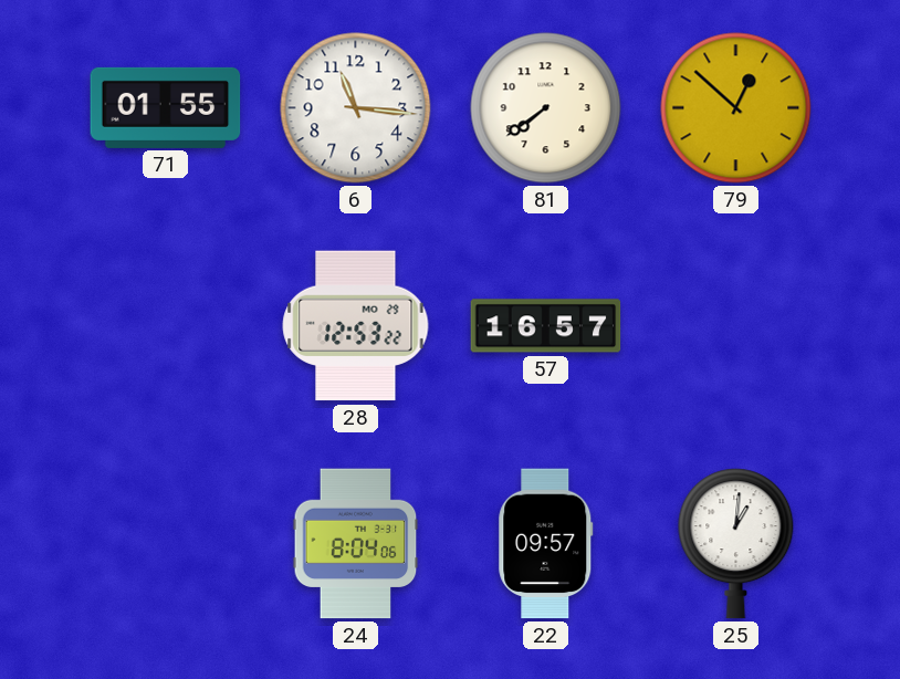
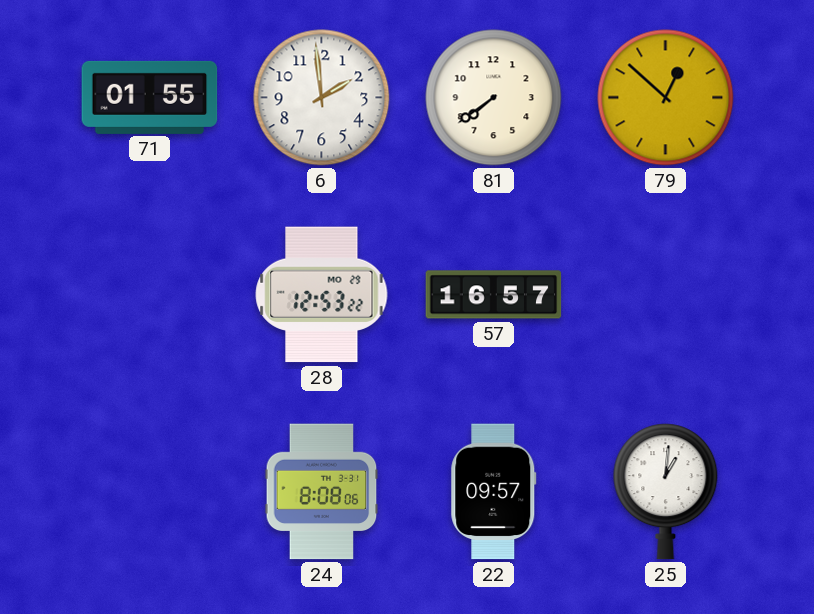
6: 11:16 -> 1:59
24: 8:04 -> 8:08
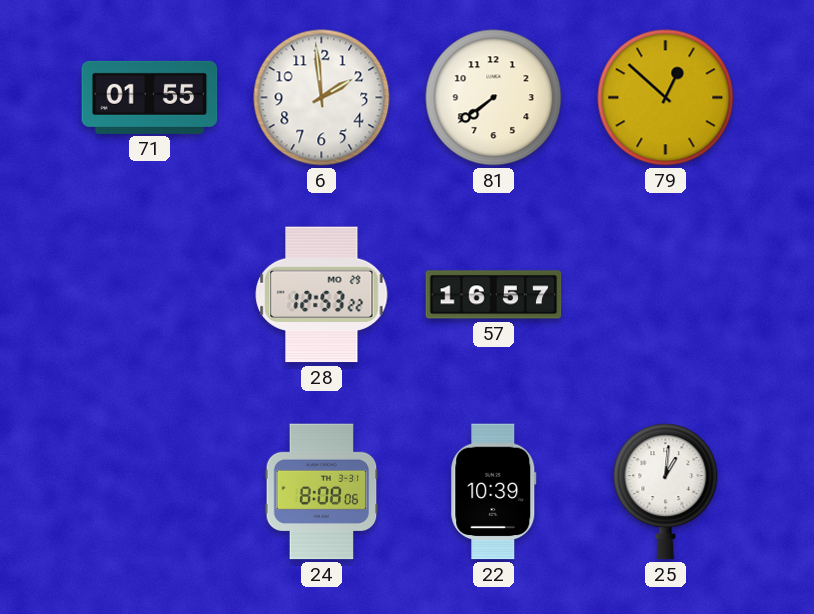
22: 09:57 -> 10:39
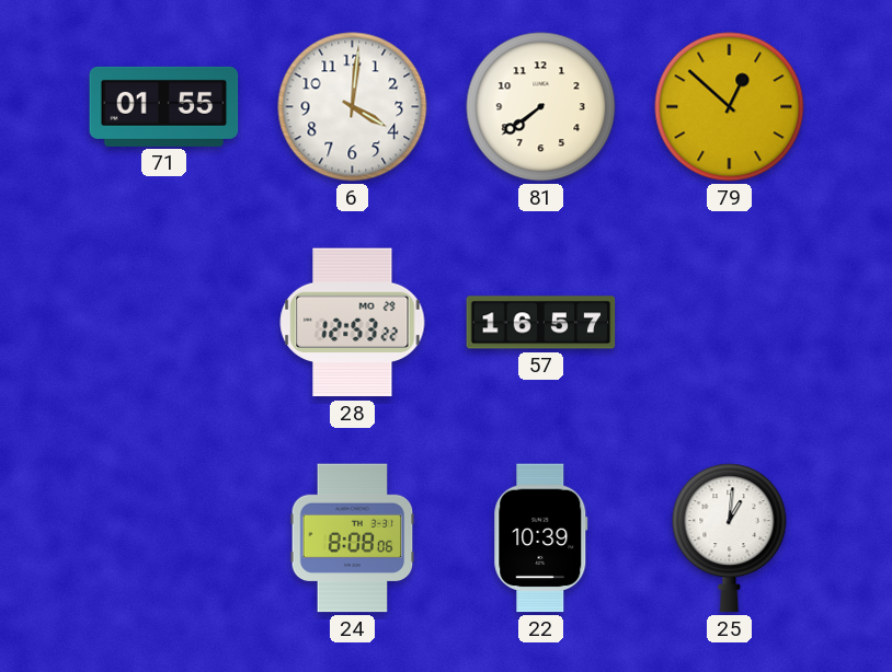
6: 1:59 -> 4:01
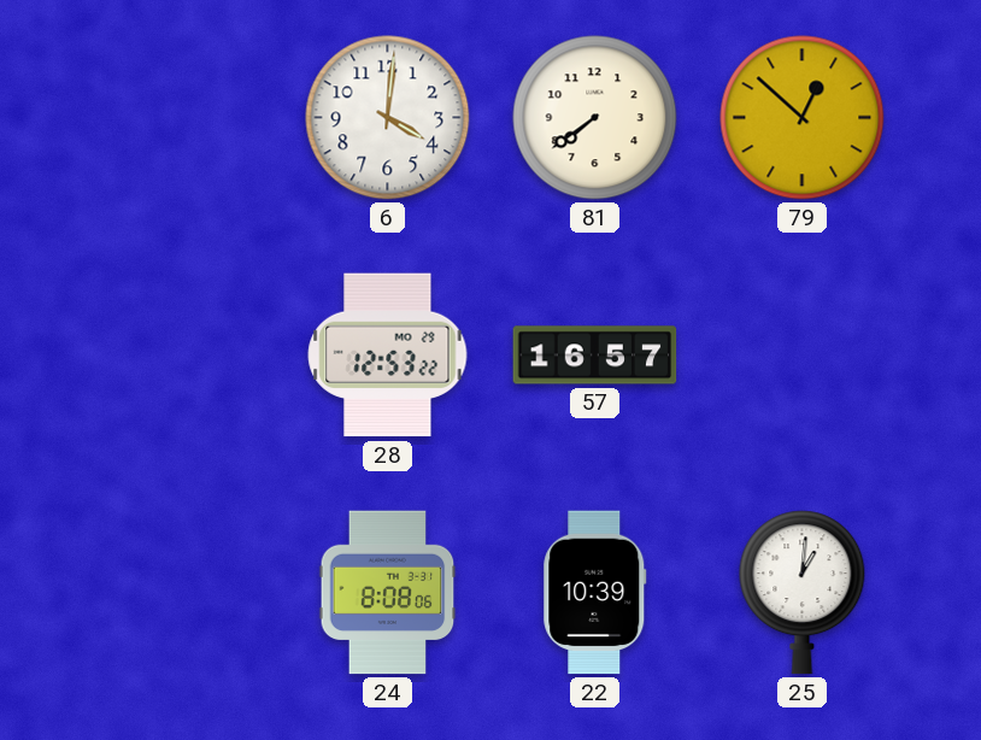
71: 01:55 -> none
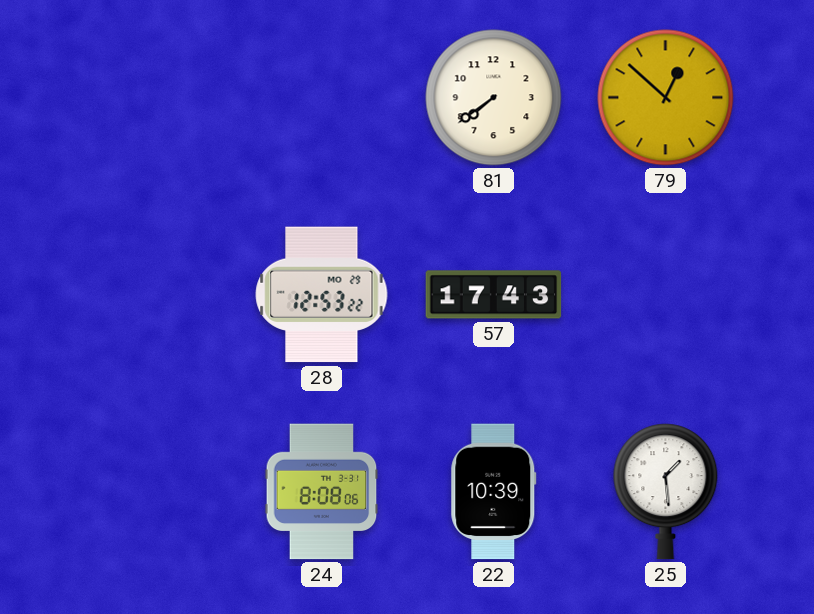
6: 4:01 -> none
57: 16:57 -> 17:43
25: 1:01 -> 1:29
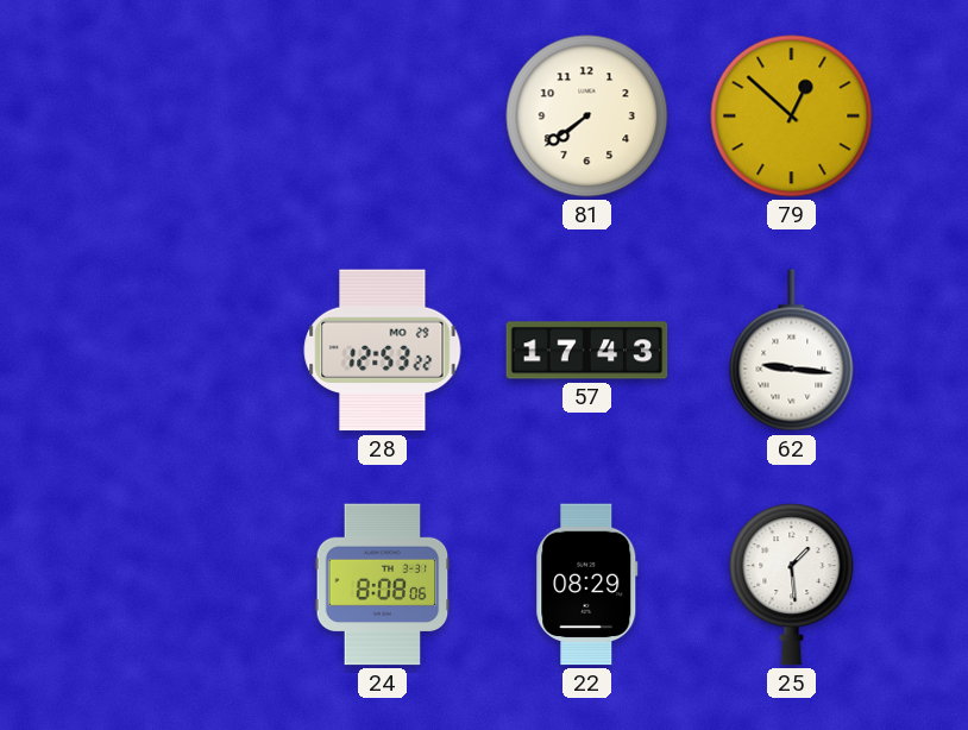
62: none -> 9:16
22: 10:39 -> 08:29
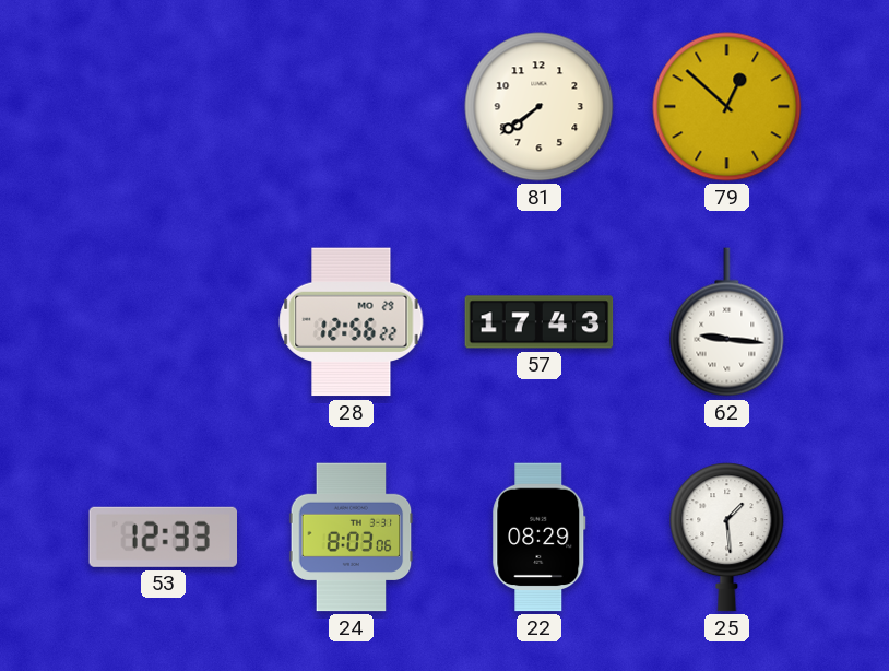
28: 12:53 -> 12:56
53: none -> 12:33
24: 8:08 -> 8:03
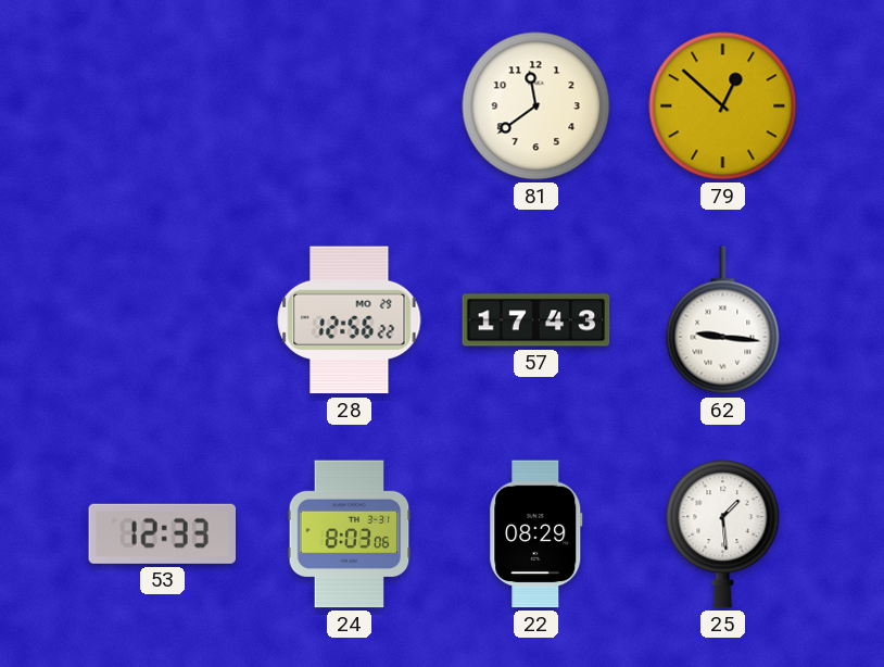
81: 7:39 -> 11:39
